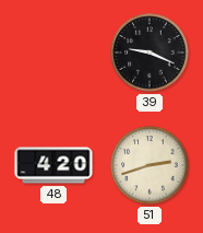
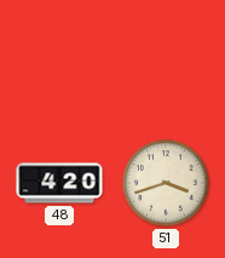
39: 9:19 -> none
51: 2:42 -> 3:42
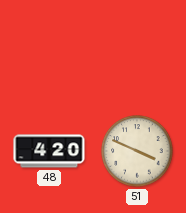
51: 3:42 -> 3:49
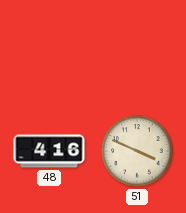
48: 4:20 -> 4:16
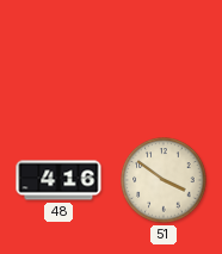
51: 3:49 -> 3:51
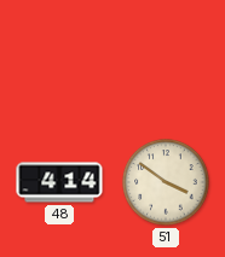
48: 4:16 -> 4:14
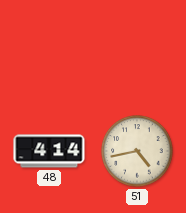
51: 3:51 -> 4:43
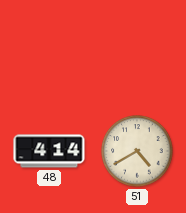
51: 4:43 -> 4:40
